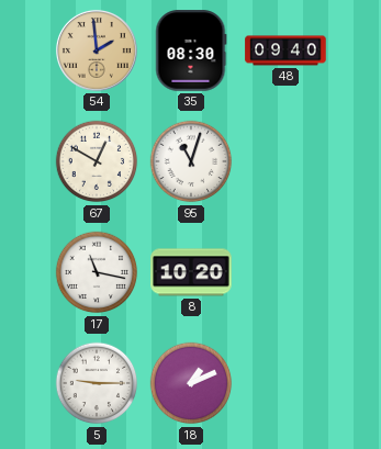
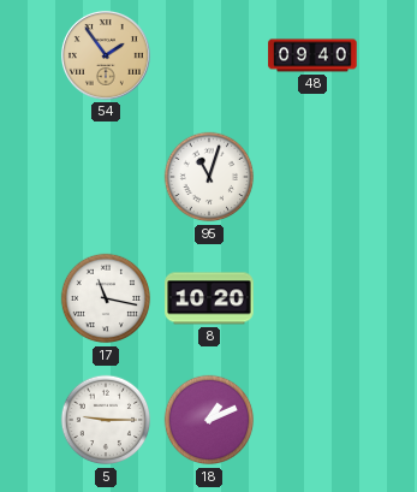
54: 1:59 -> 1:54
35: 08:30 -> none
67: 12:50 -> none
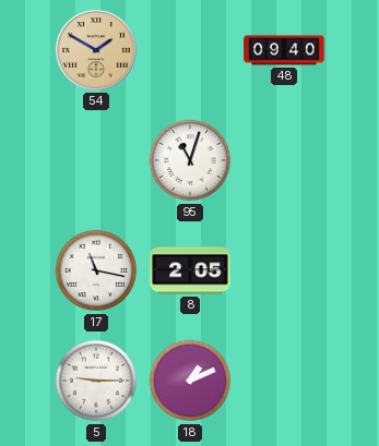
54: 1:54 -> 1:50
8: 10:20 -> 2:05
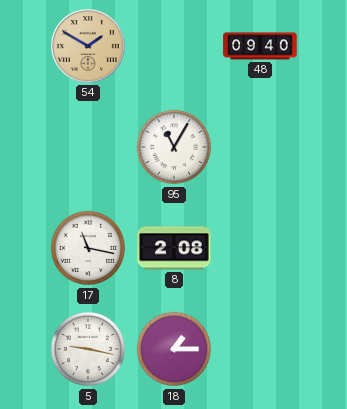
95: 11:03 -> 11:05
8: 2:05 -> 2:08
5: 9:15 -> 9:17
18: 1:11 -> 1:15
